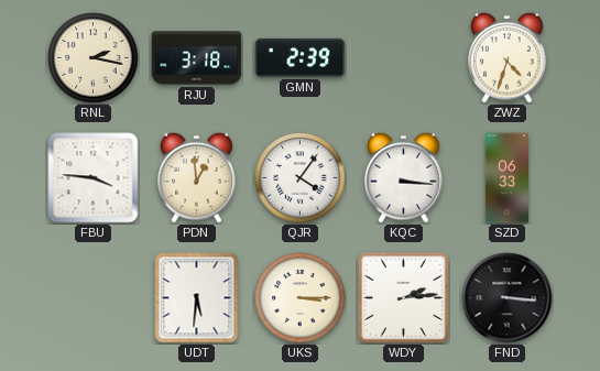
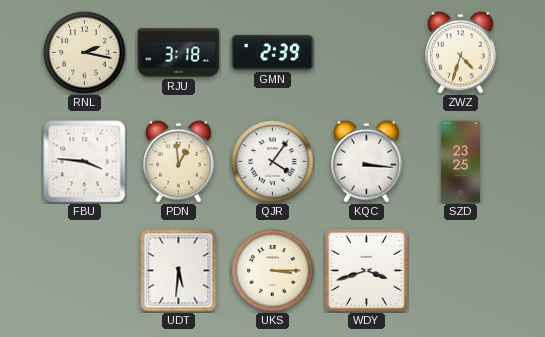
SZD: 06:33 -> 23:25
WDY: 2:14 -> 3:42
FND: 3:16 -> none
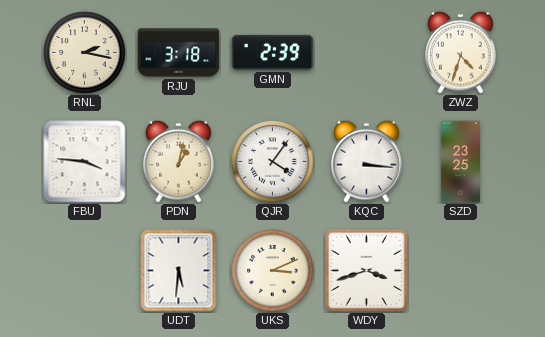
PDN: 12:59 -> 1:02
UKS: 3:15 -> 3:11
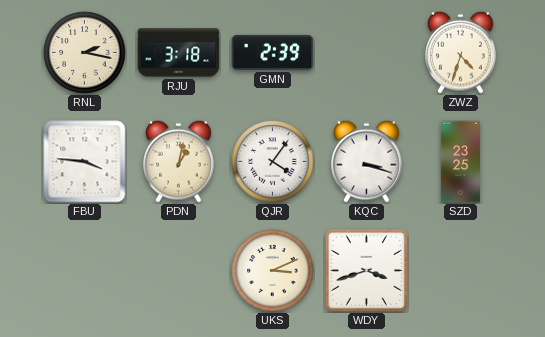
KQC: 3:16 -> 3:18
UDT: 5:31 -> none
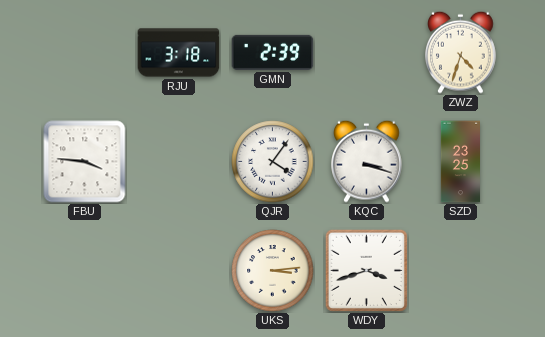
RNL: 2:17 -> none
PDN: 1:02 -> none
UKS: 3:11 -> 3:14
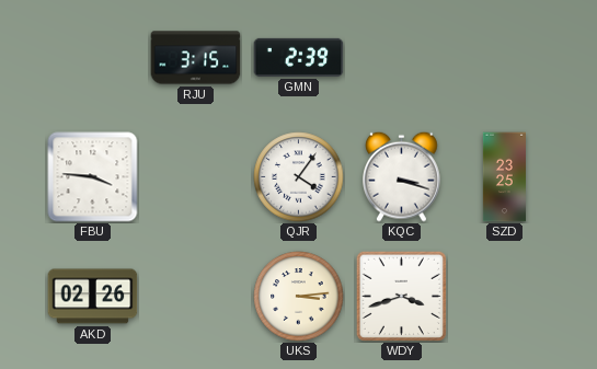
RJU: 3:18 -> 3:15
ZWZ: 4:33 -> none
AKD: none -> 02:26
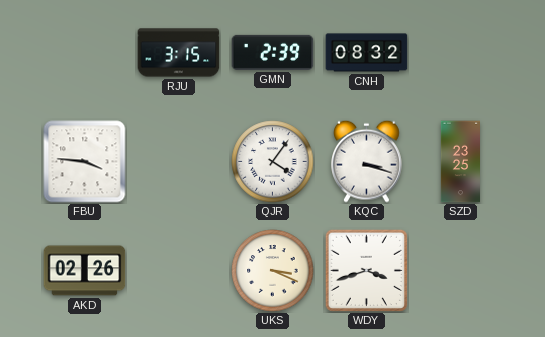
CNH: none -> 08:32
UKS: 3:14 -> 3:19
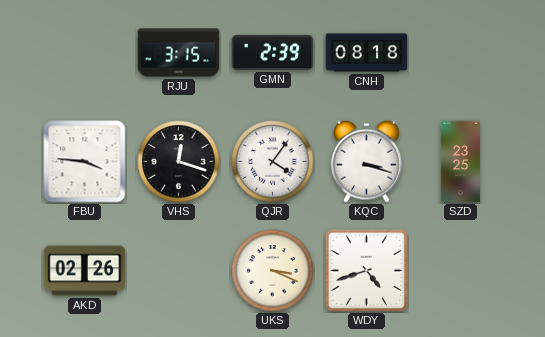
CNH: 08:32 -> 08:18
VHS: none -> 12:18
WDY: 3:42 -> 4:42
